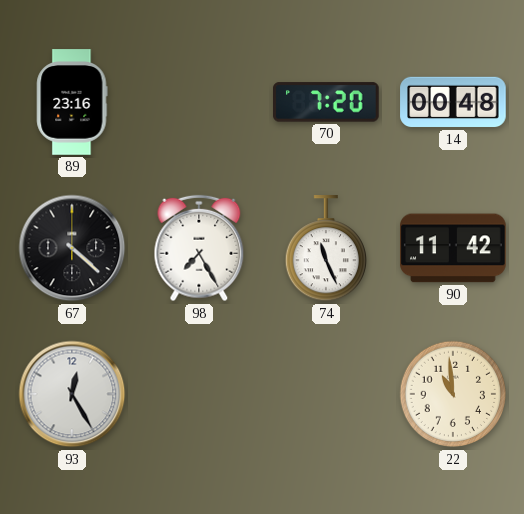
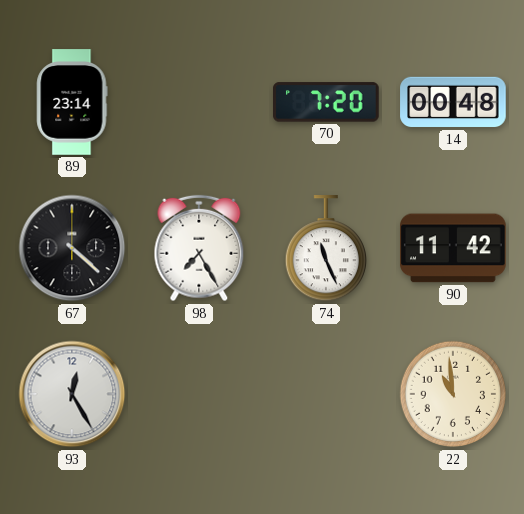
89: 23:16 -> 23:14
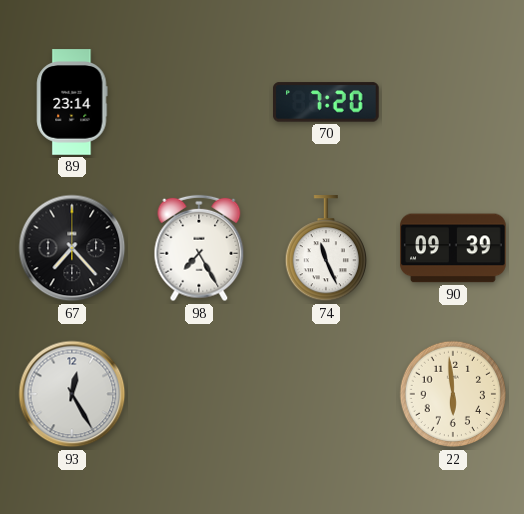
14: 00:48 -> none
67: 4:22 -> 7:23
90: 11:42 -> 09:39
22: 10:59 -> 5:59
